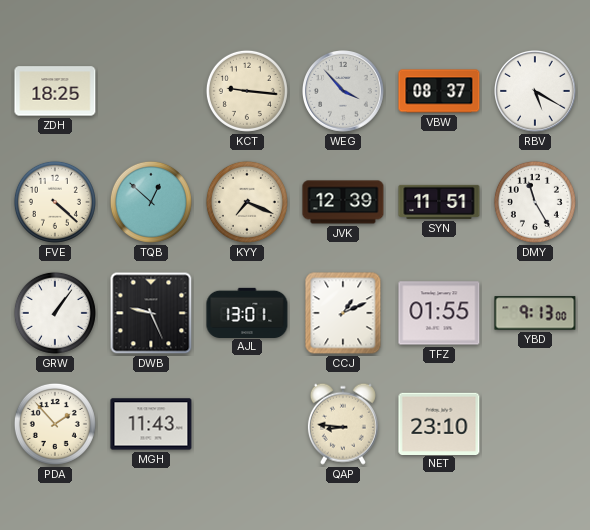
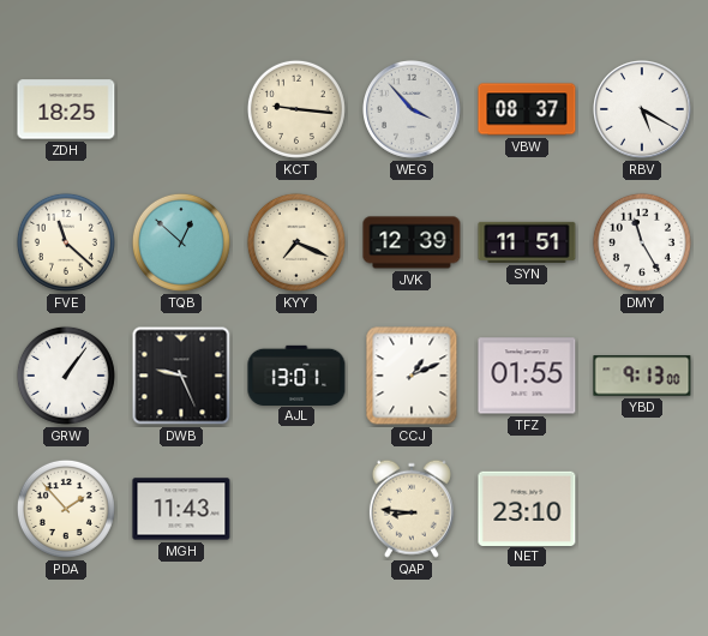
FVE: 4:22 -> 11:22
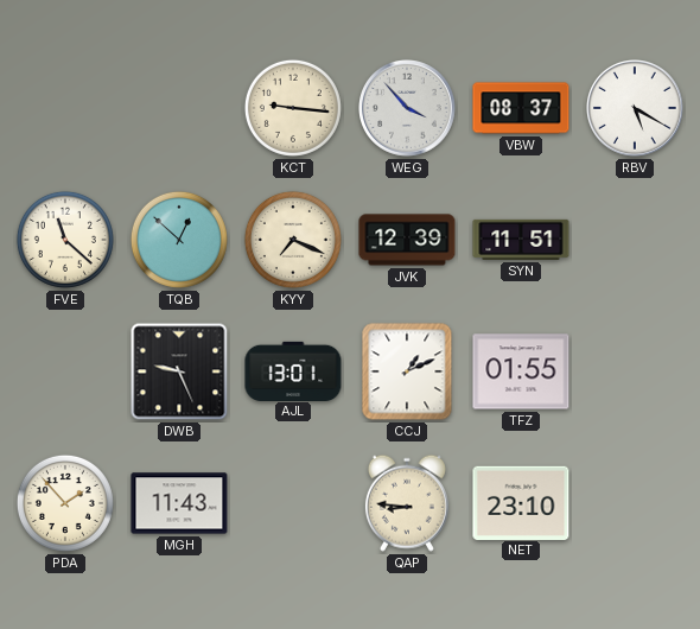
ZDH: 18:25 -> none
DMY: 11:25 -> none
GRW: 1:06 -> none
YBD: 9:13 -> none
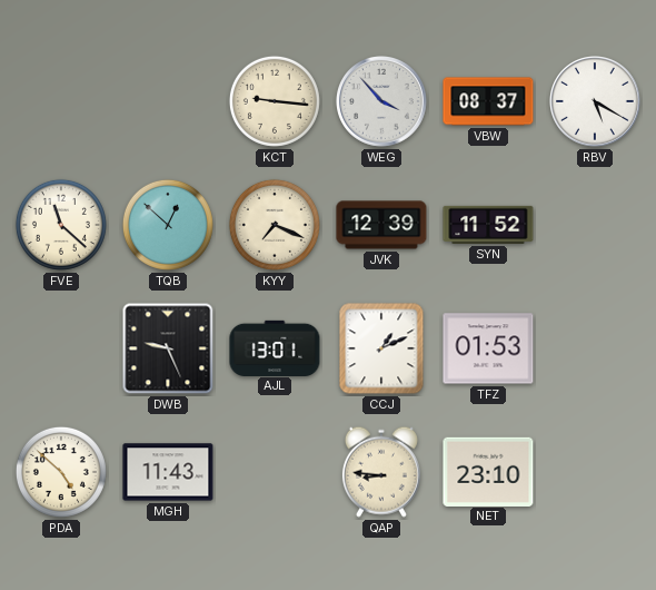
SYN: 11:51 -> 11:52
TFZ: 01:55 -> 01:53
PDA: 1:53 -> 4:52
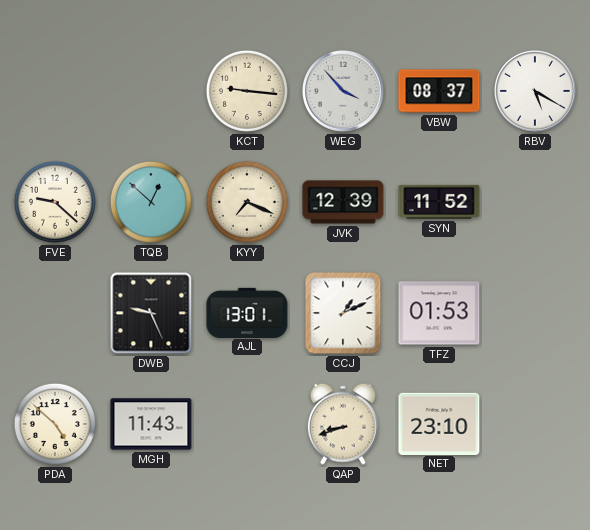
FVE: 11:22 -> 9:22
QAP: 8:46 -> 8:42
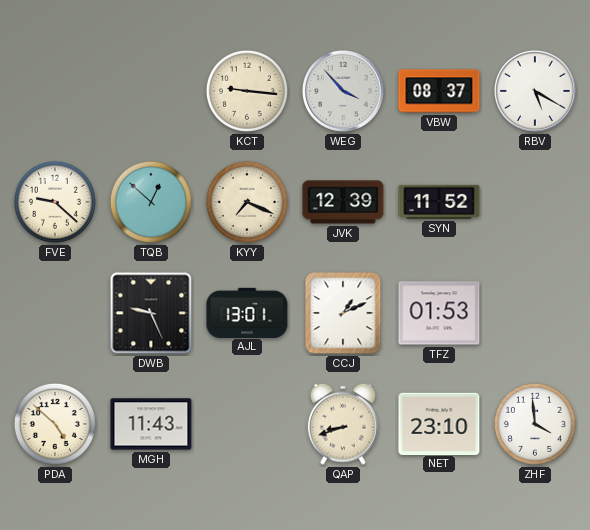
ZHF: none -> 3:59
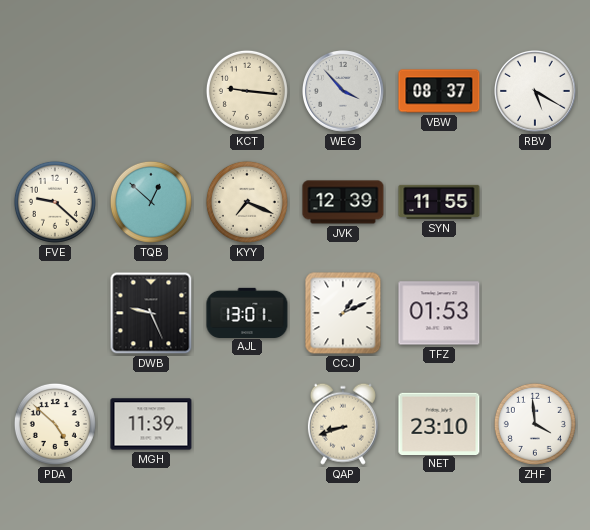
SYN: 11:52 -> 11:55
MGH: 11:43 -> 11:39
